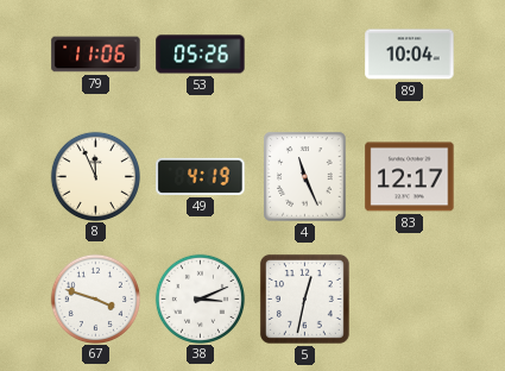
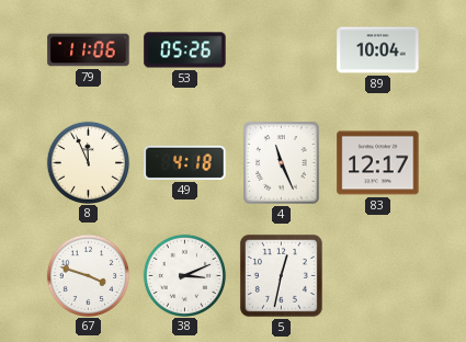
49: 4:19 -> 4:18
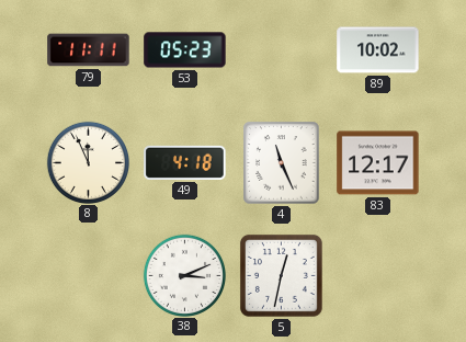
79: 11:06 -> 11:11
53: 05:26 -> 05:23
89: 10:04 -> 10:02
67: 3:48 -> none
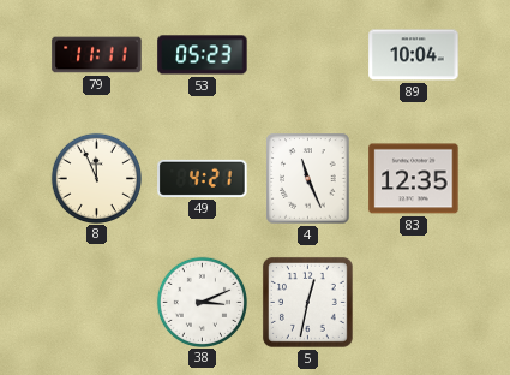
89: 10:02 -> 10:04
49: 4:18 -> 4:21
83: 12:17 -> 12:35
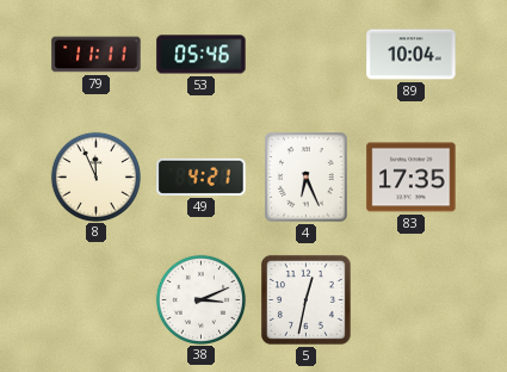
53: 05:23 -> 05:46
4: 11:26 -> 6:26
83: 12:35 -> 17:35
